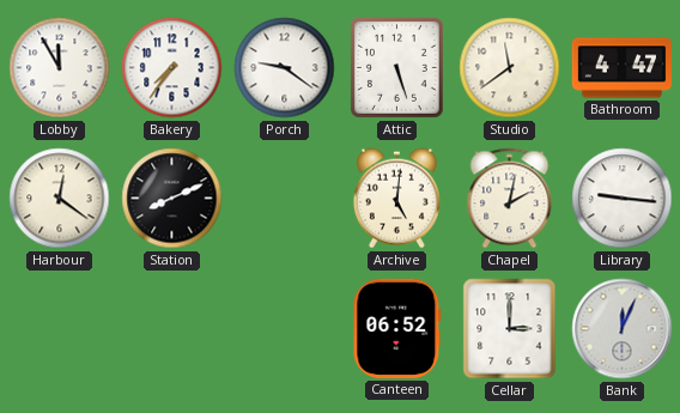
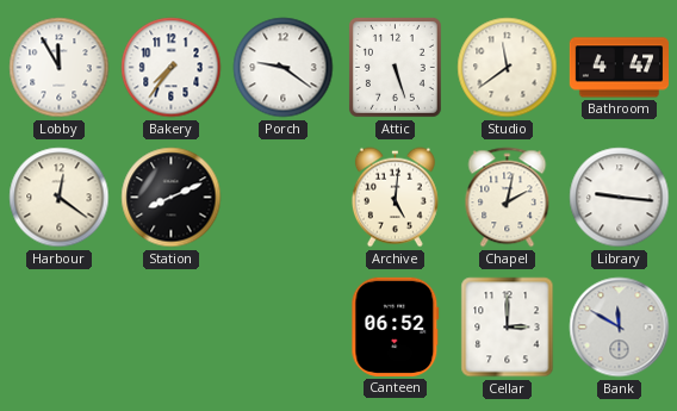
Bank: 12:04 -> 11:50
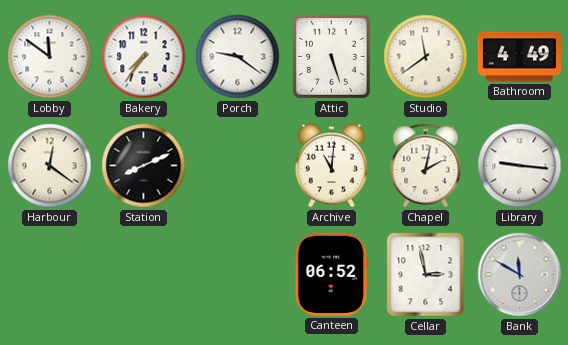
Lobby: 11:55 -> 11:51
Bathroom: 4:47 -> 4:49
Archive: 5:01 -> 11:01
Cellar: 3:00 -> 2:58
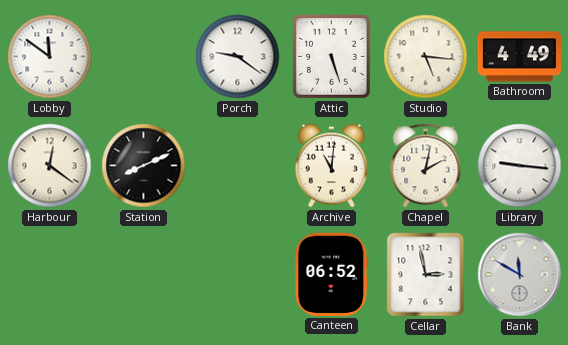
Bakery: 7:36 -> none
Studio: 11:39 -> 5:16
